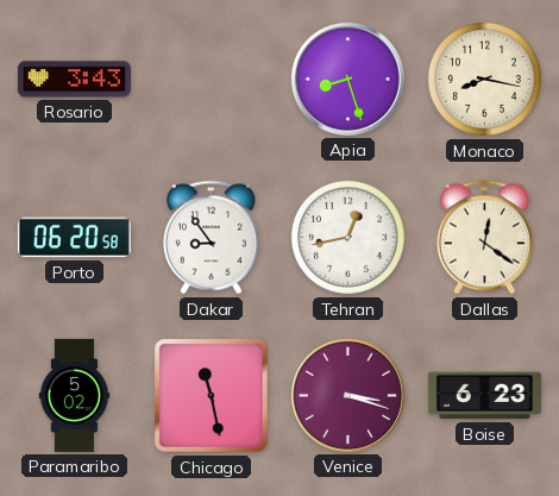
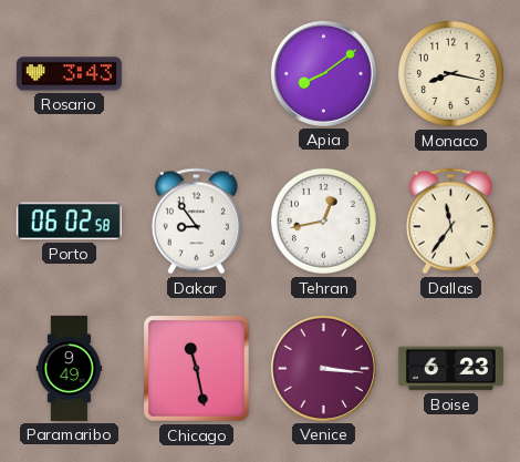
Apia: 8:27 -> 8:09
Porto: 06:20 -> 06:02
Dallas: 12:21 -> 11:36
Paramaribo: 5:02 -> 9:49
Venice: 3:18 -> 3:16
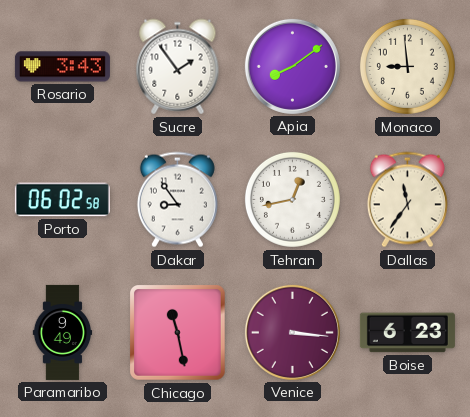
Sucre: none -> 1:54
Monaco: 8:17 -> 8:59
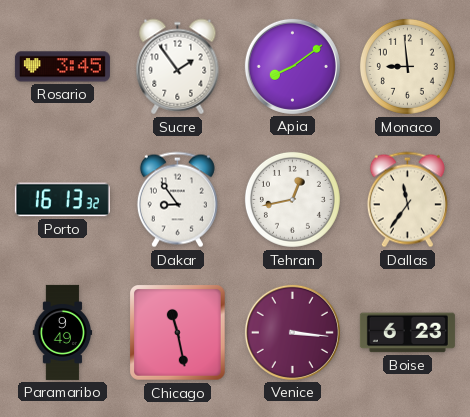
Rosario: 3:43 -> 3:45
Porto: 06:02 -> 16:13
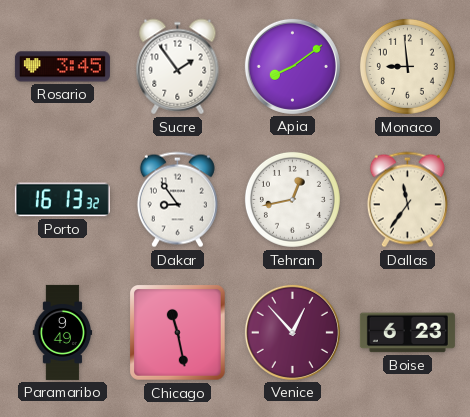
Venice: 3:16 -> 12:53
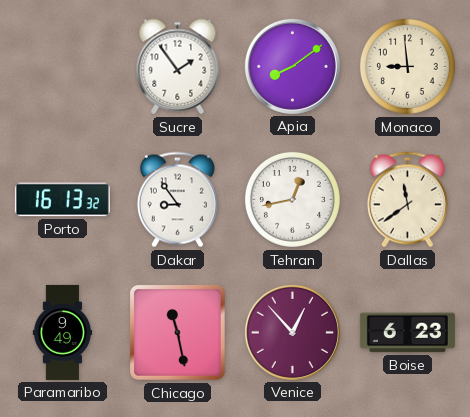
Rosario: 3:45 -> none
Dallas: 11:36 -> 11:39
